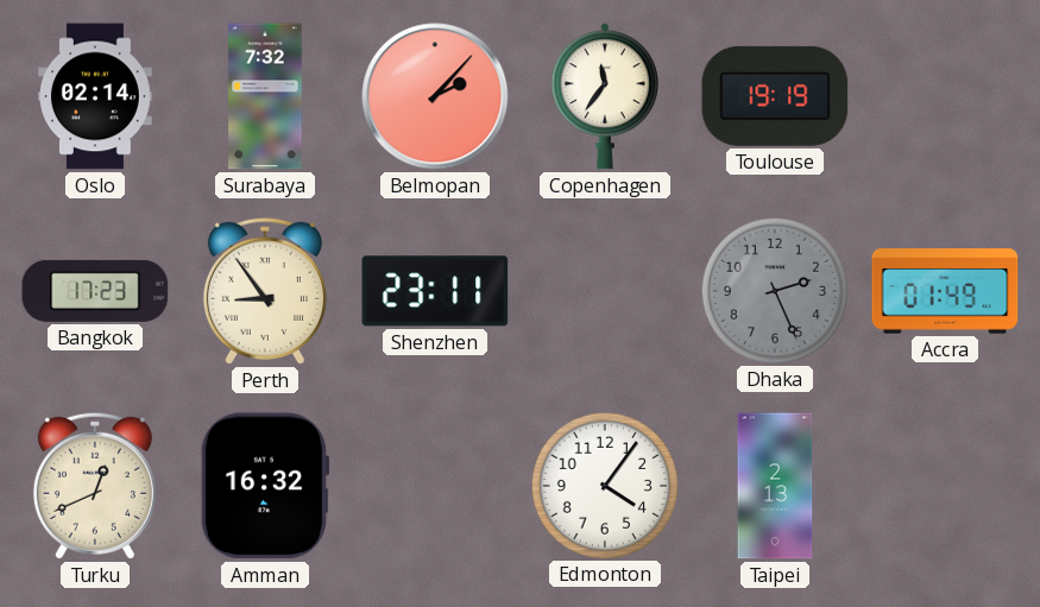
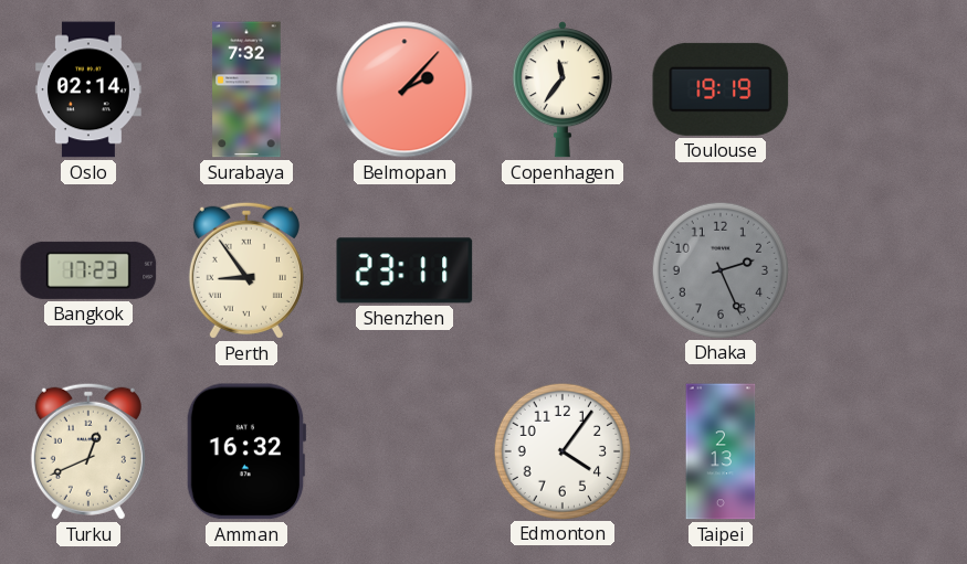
Accra: 01:49 -> none
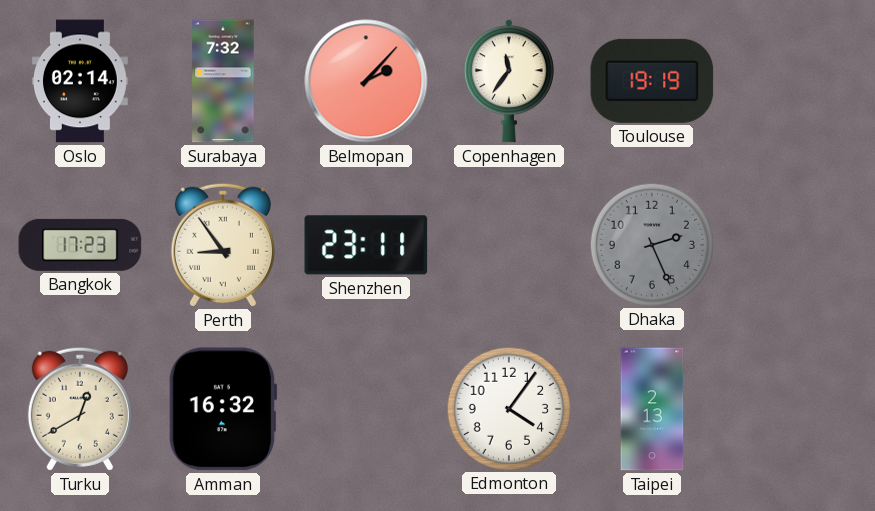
Turku: 12:41 -> 12:40
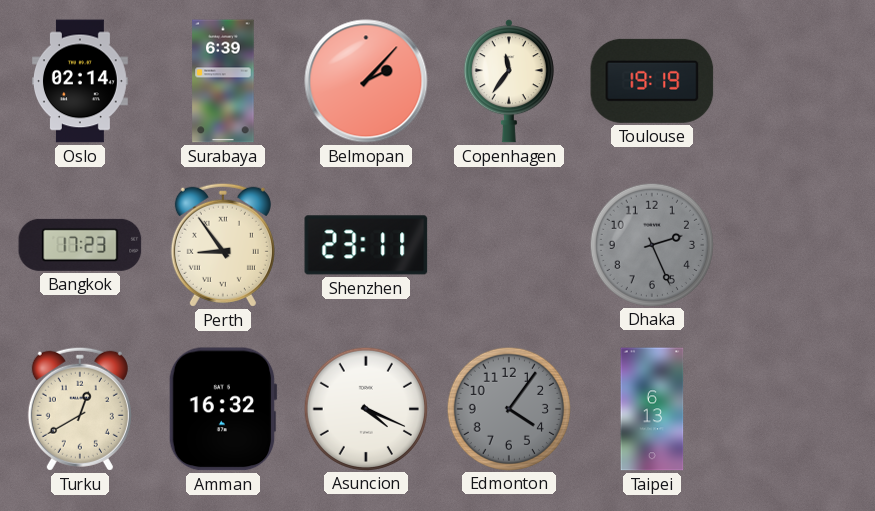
Surabaya: 7:32 -> 6:39
Asuncion: none -> 4:19
Edmonton dial: white -> grey
Taipei: 2:13 -> 6:13
